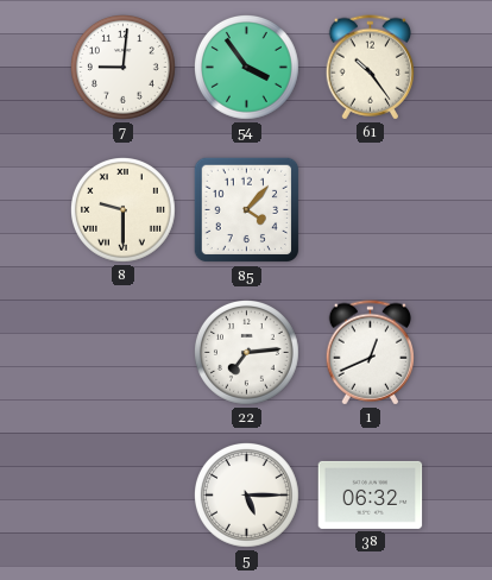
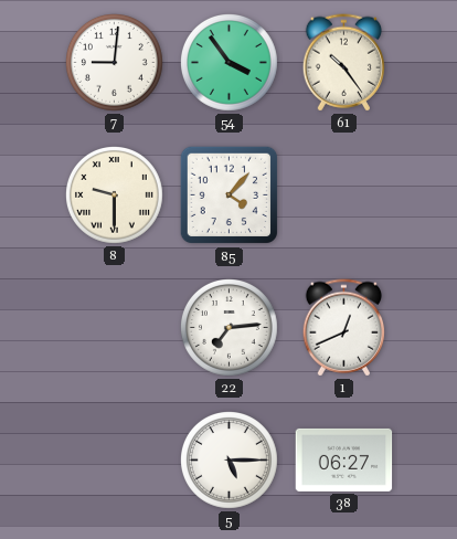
38: 06:32 -> 06:27
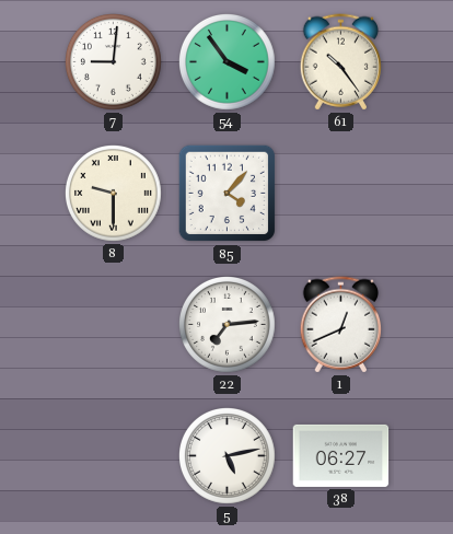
5: 5:15 -> 5:13
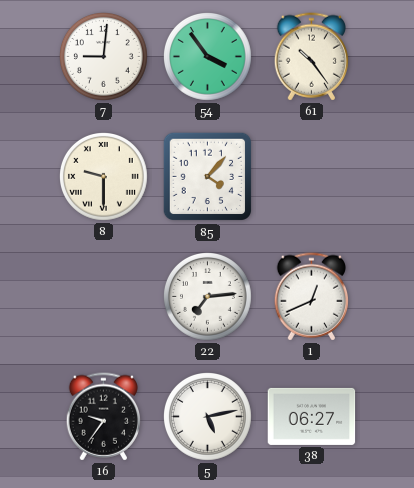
16: none -> 9:36
